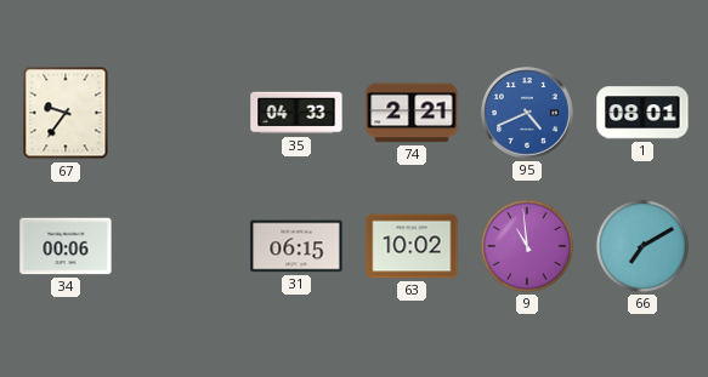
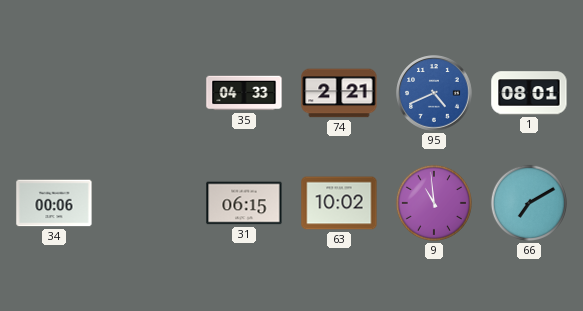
67: 9:36 -> none
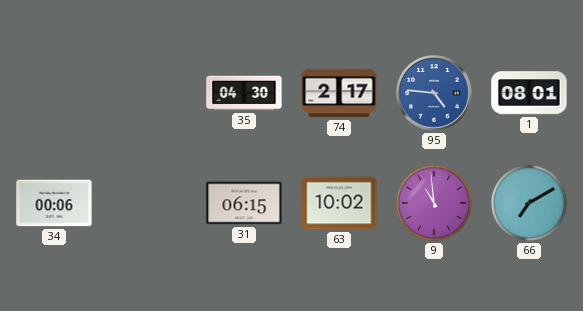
35: 04:33 -> 04:30
74: 2:21 -> 2:17
95: 4:41 -> 4:46
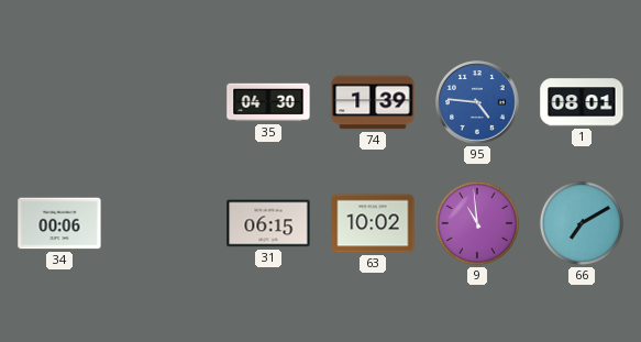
74: 2:17 -> 1:39
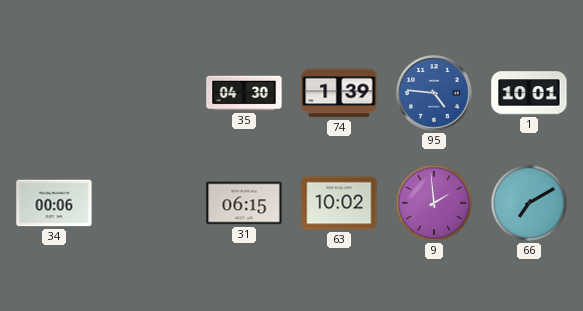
1: 08:01 -> 10:01
9: 10:59 -> 1:59
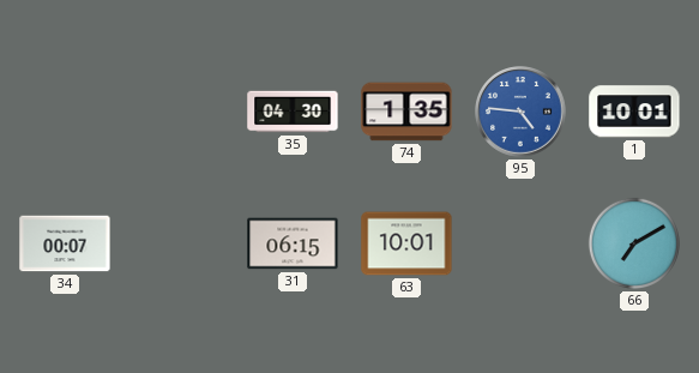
74: 1:39 -> 1:35
34: 00:06 -> 00:07
63: 10:02 -> 10:01
9: 1:59 -> none
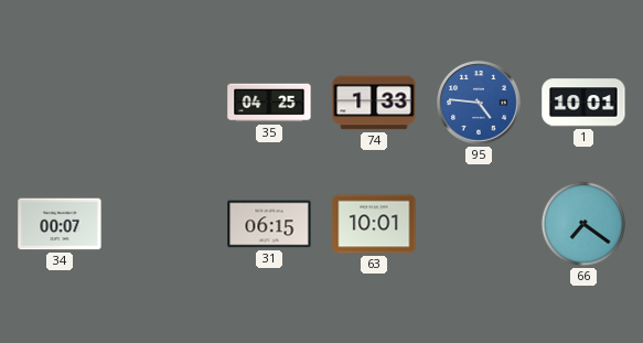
35: 04:30 -> 04:25
74: 1:35 -> 1:33
66: 7:10 -> 7:21
